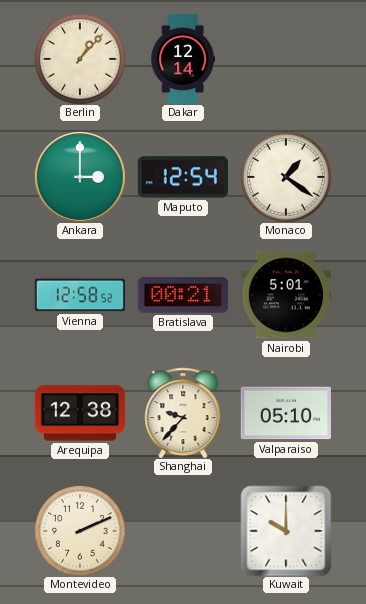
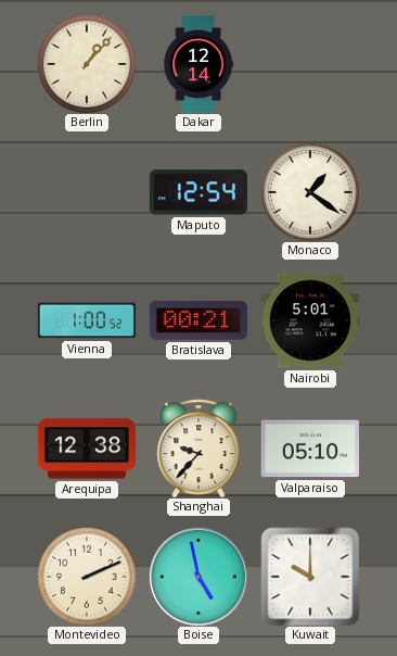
Ankara: 3:00 -> none
Vienna: 12:58 -> 1:00
Boise: none -> 4:58
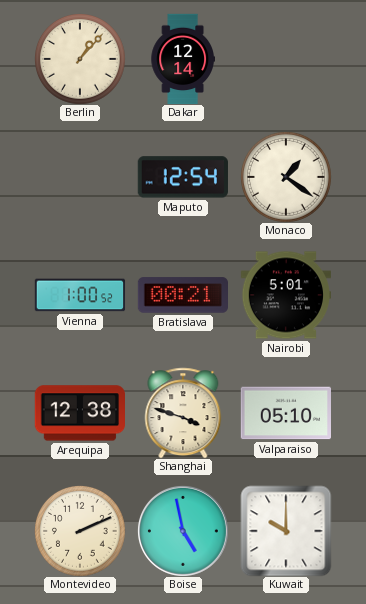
Shanghai: 9:37 -> 3:48
